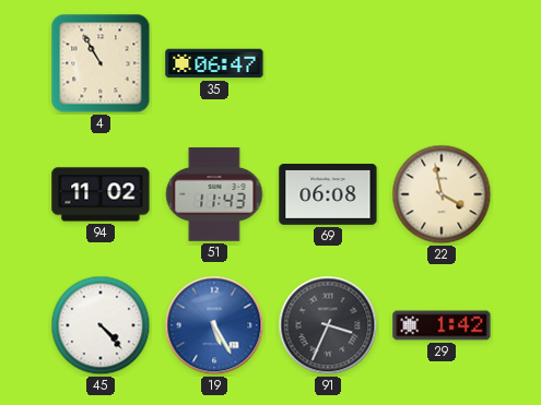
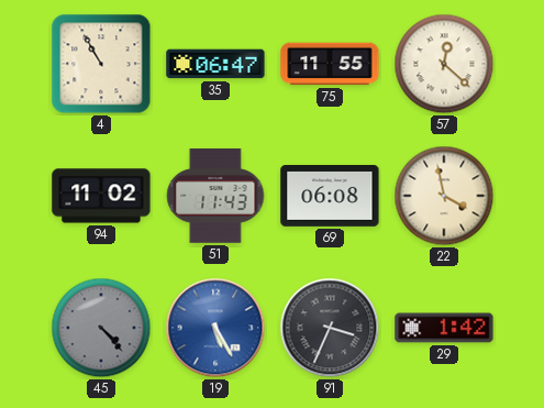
75: none -> 11:55
57: none -> 12:22
45 dial: white -> grey
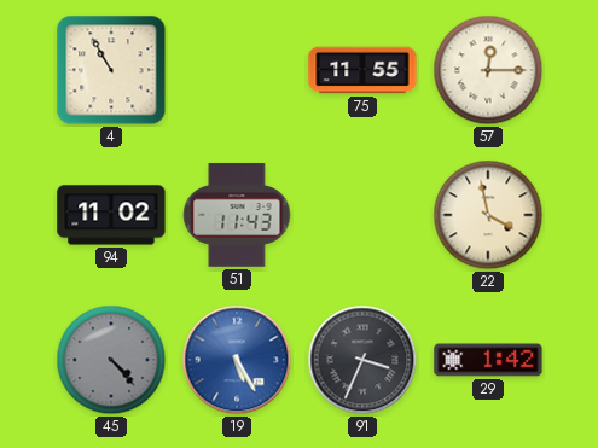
35: 06:47 -> none
57: 12:22 -> 12:15
69: 06:08 -> none
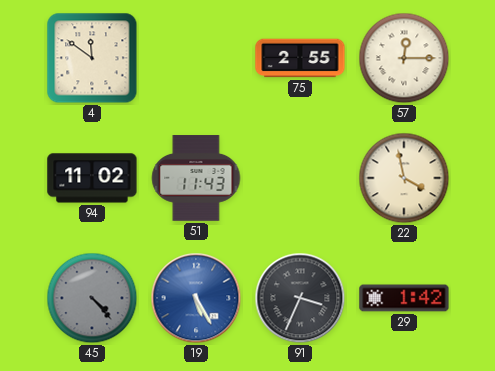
4: 10:55 -> 11:51
75: 11:55 -> 2:55
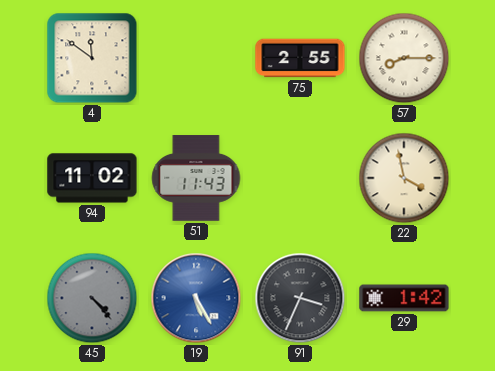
57: 12:15 -> 8:15
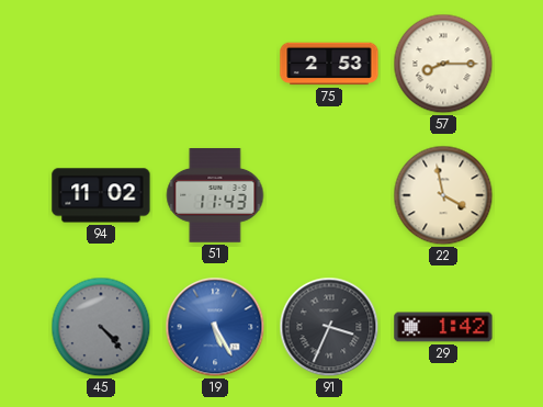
4: 11:51 -> none
75: 2:55 -> 2:53
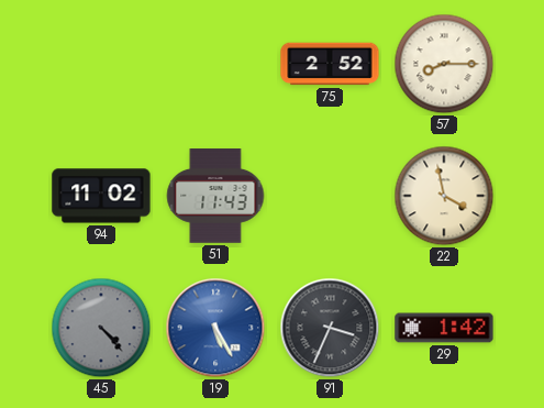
75: 2:53 -> 2:52
